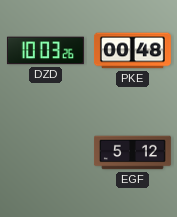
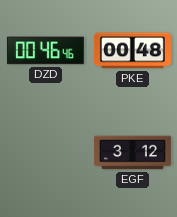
DZD: 10:03 -> 00:46
EGF: 5:12 -> 3:12
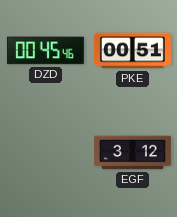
DZD: 00:46 -> 00:45
PKE: 00:48 -> 00:51
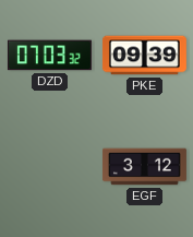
DZD: 00:45 -> 07:03
PKE: 00:51 -> 09:39
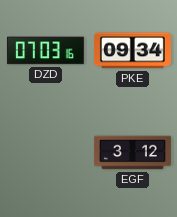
DZD: 07:03:32 -> 07:03:16
PKE: 09:39 -> 09:34
